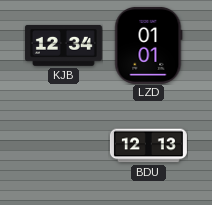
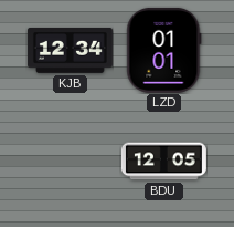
BDU: 12:13 -> 12:05
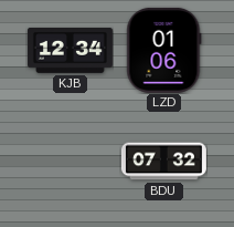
LZD: 01:01 -> 01:06
BDU: 12:05 -> 07:32
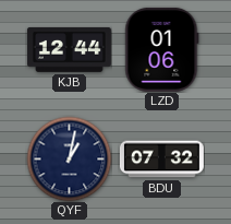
KJB: 12:34 -> 12:44
QYF: none -> 1:02
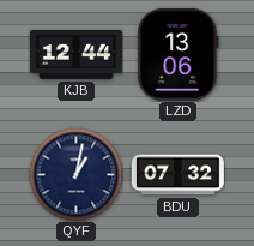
LZD: 01:06 -> 13:06
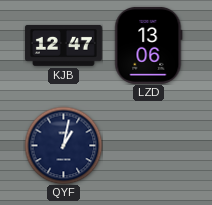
KJB: 12:44 -> 12:47
BDU: 07:32 -> none
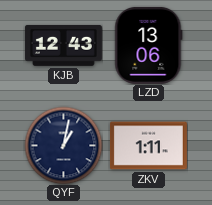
KJB: 12:47 -> 12:43
ZKV: none -> 1:11
